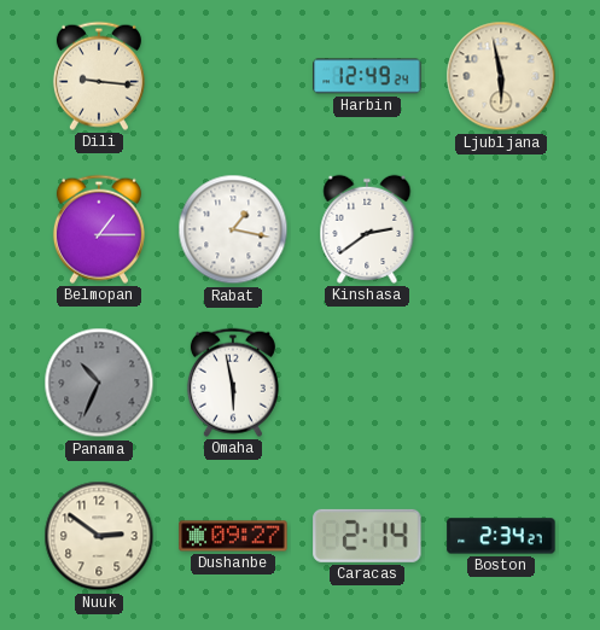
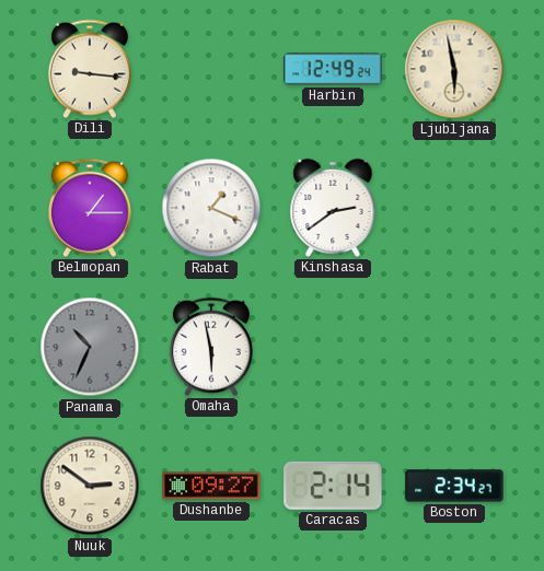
Rabat: 1:17 -> 1:19
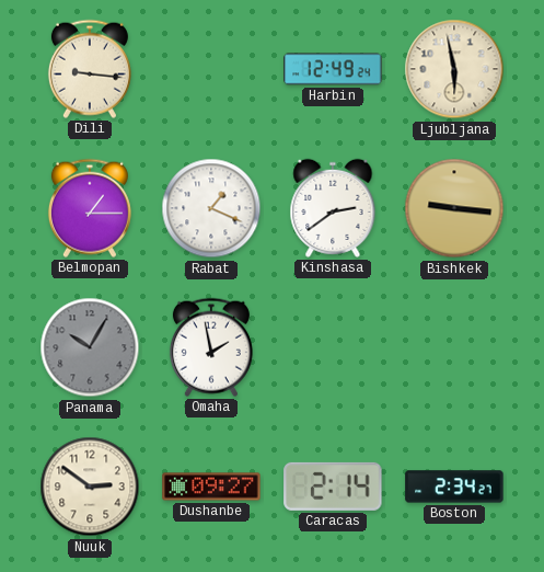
Bishkek: none -> 9:16
Panama: 10:34 -> 10:05
Omaha: 5:58 -> 1:58
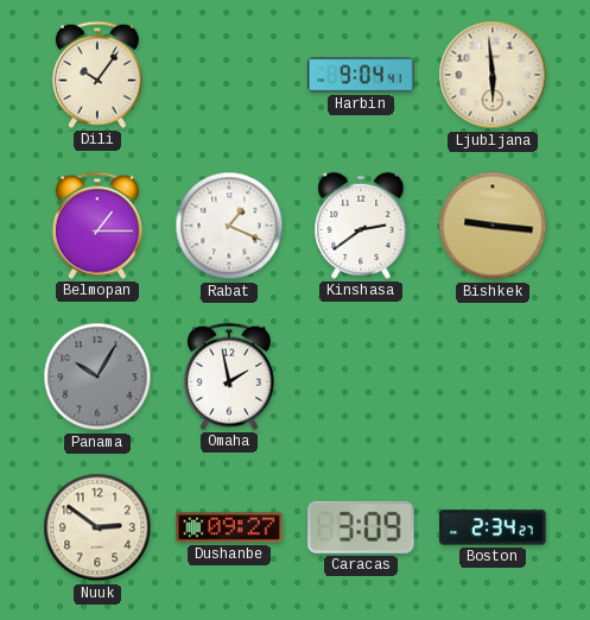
Dili: 9:16 -> 10:06
Harbin: 12:49 -> 9:04
Ljubljana: 5:58 -> 5:59
Caracas: 2:14 -> 3:09
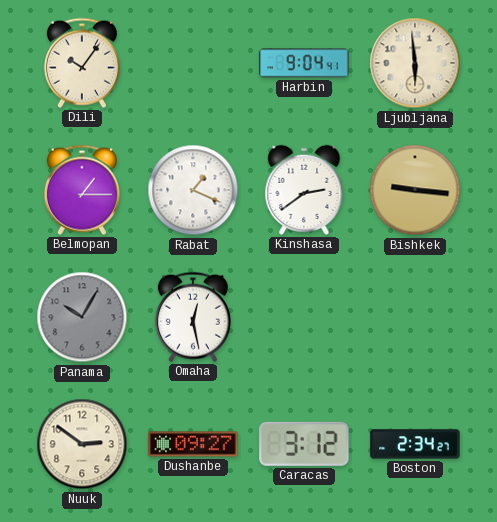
Omaha: 1:58 -> 12:28
Caracas: 3:09 -> 3:12
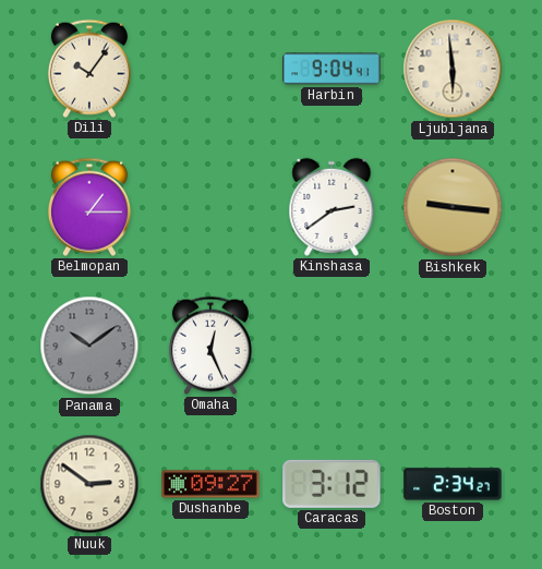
Rabat: 1:19 -> none
Panama: 10:05 -> 10:09
Omaha: 12:28 -> 12:26
